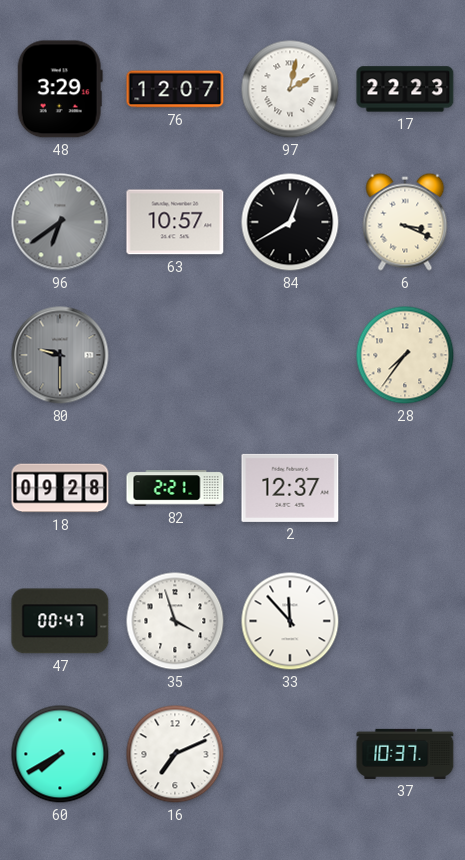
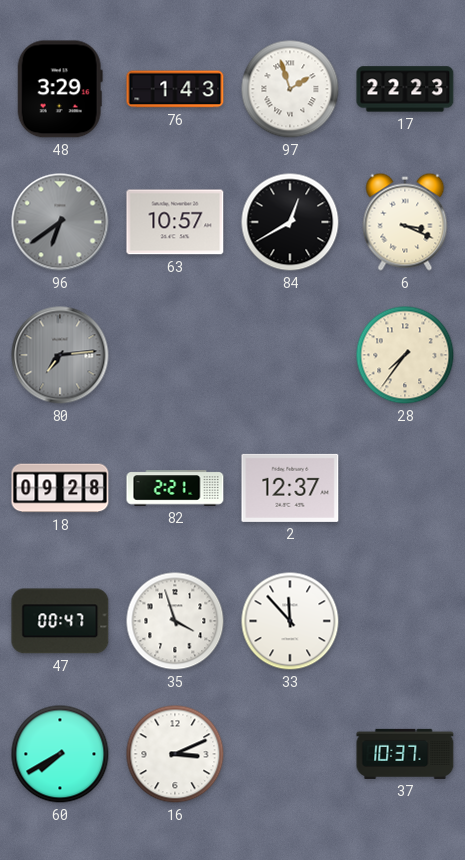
76: 12:07 -> 1:43
97: 2:02 -> 1:57
80: 9:30 -> 7:14
16: 7:11 -> 3:11
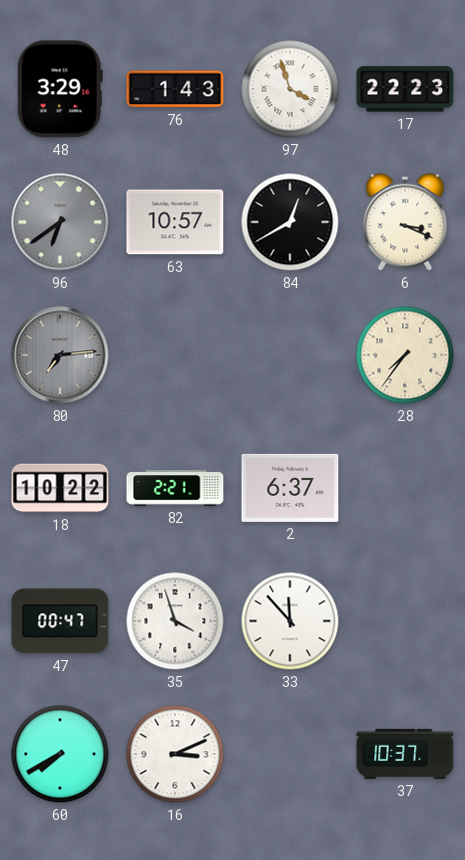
97: 1:57 -> 3:57
18: 09:28 -> 10:22
2: 12:37 -> 6:37
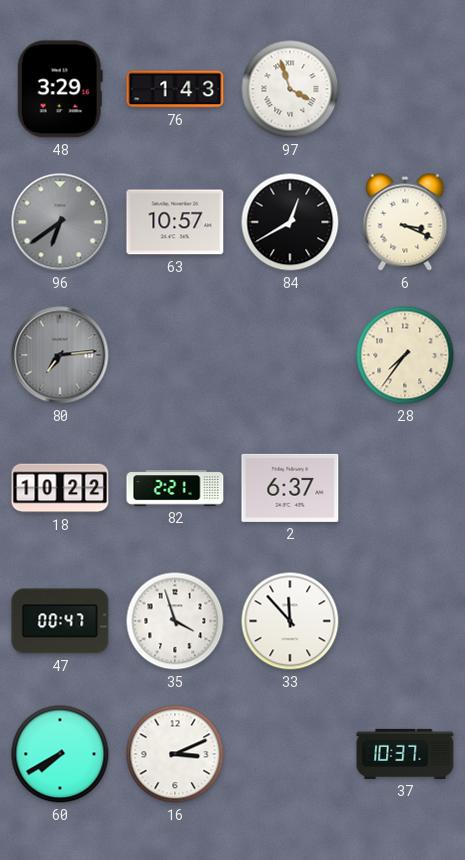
17: 22:23 -> none
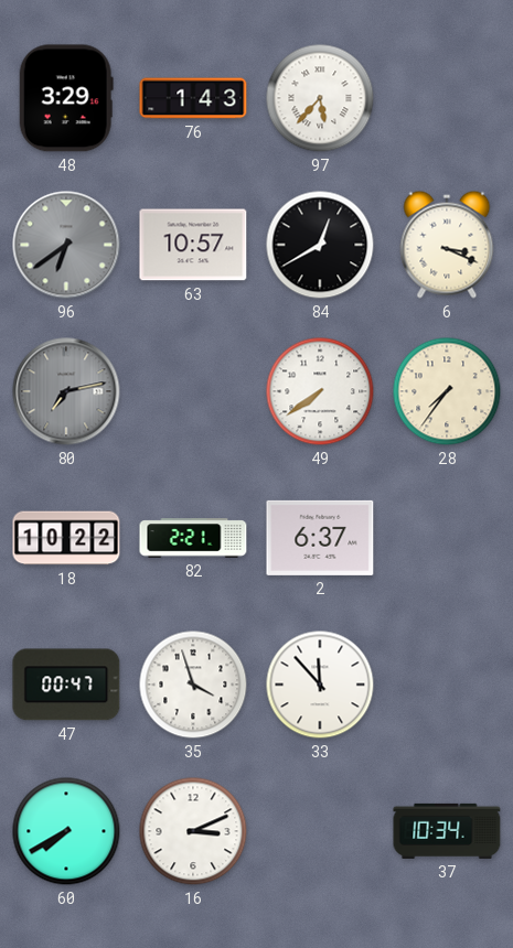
97: 3:57 -> 5:37
80: 7:14 -> 7:13
49: none -> 7:39
37: 10:37 -> 10:34
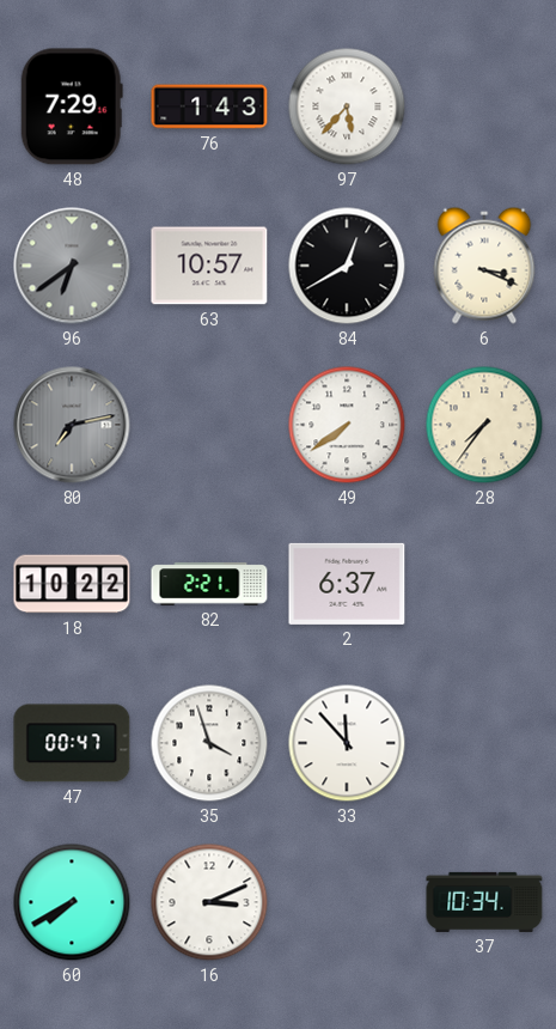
48: 3:29 -> 7:29
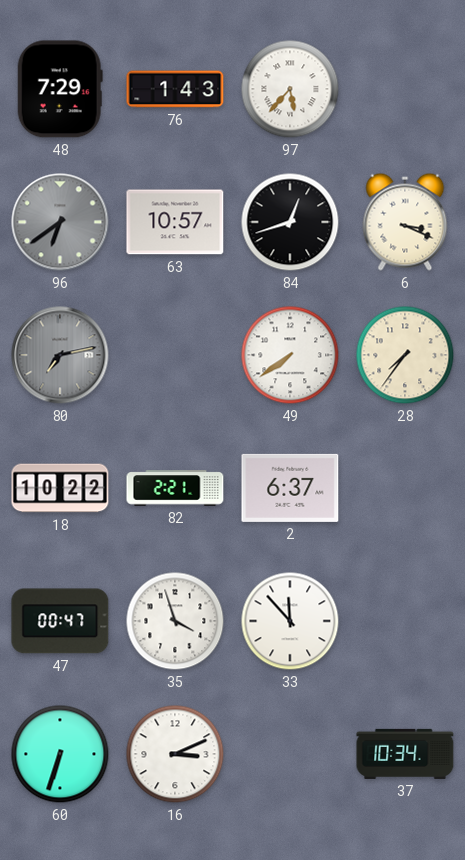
84: 12:40 -> 12:42
60: 7:40 -> 6:33
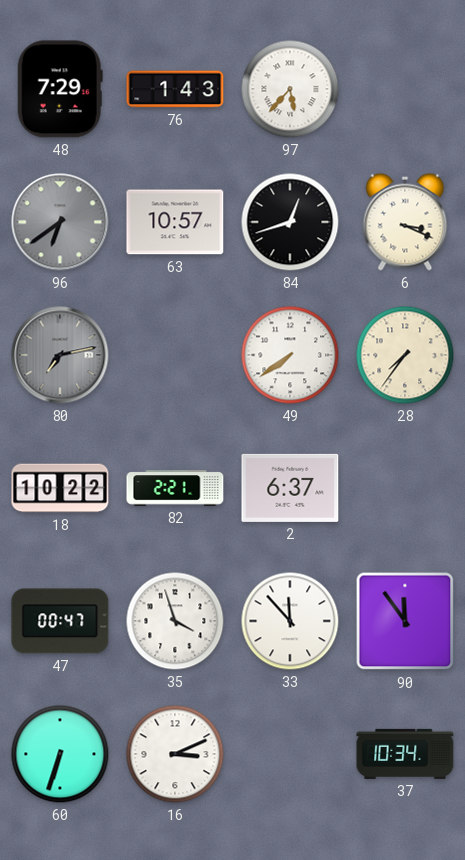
90: none -> 11:54
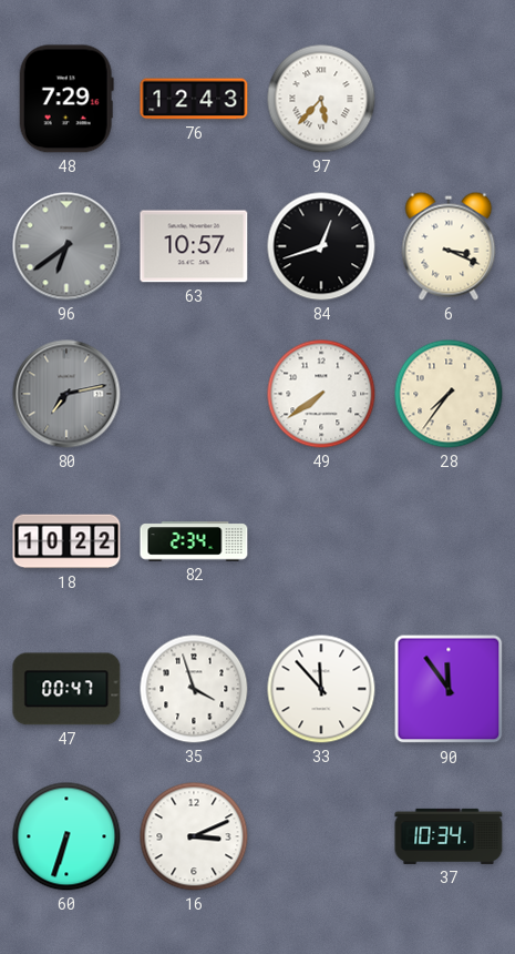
76: 1:43 -> 12:43
82: 2:21 -> 2:34
2: 6:37 -> none
